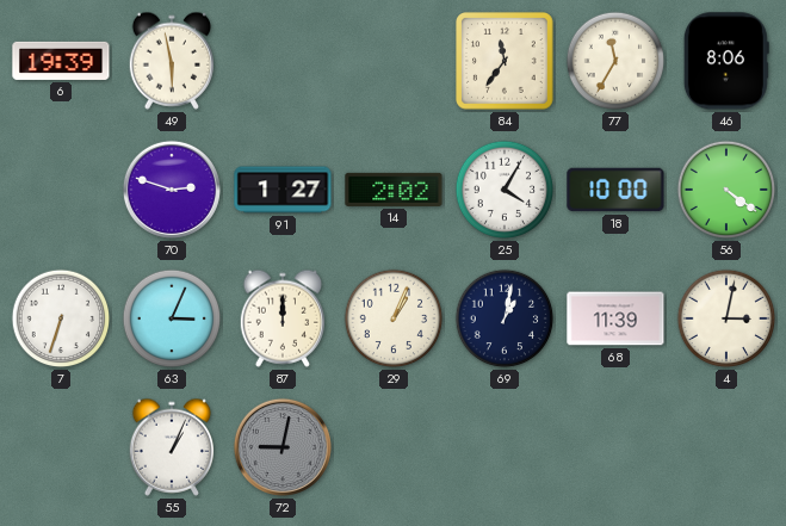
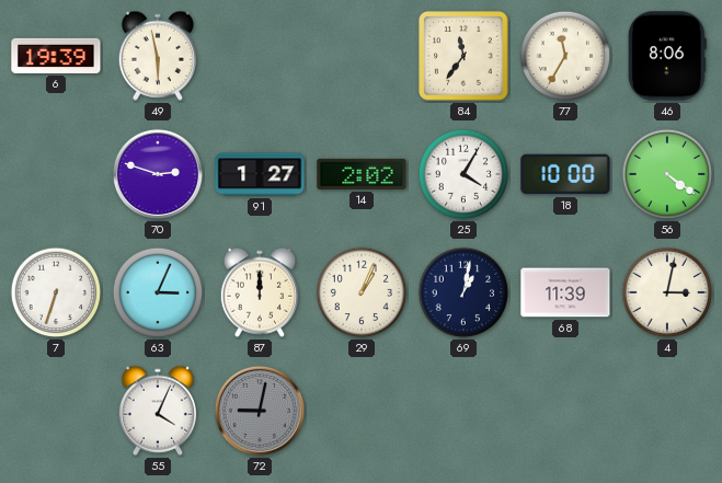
55: 1:04 -> 4:04
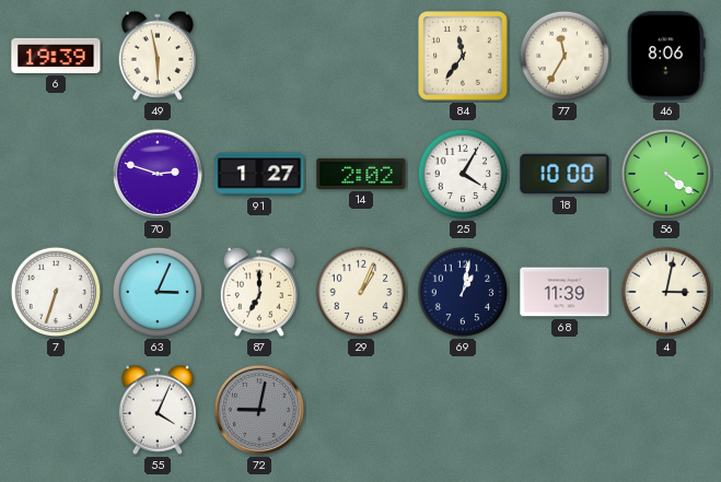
87: 12:00 -> 7:00
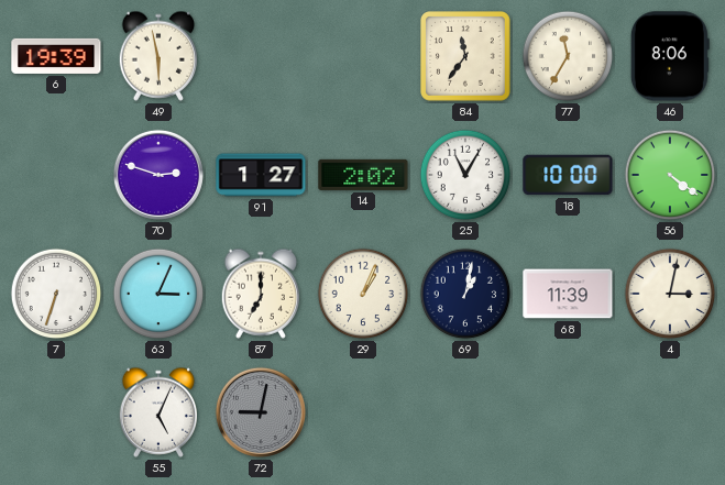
25: 4:05 -> 11:05
55: 4:04 -> 5:04
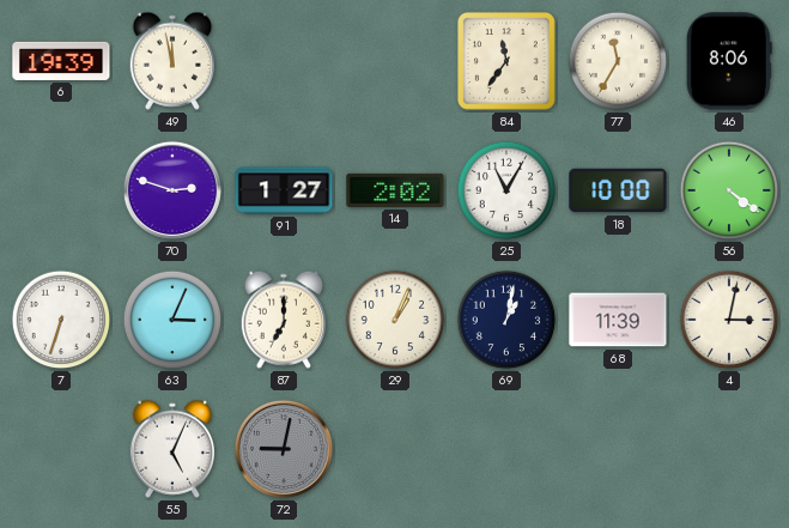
49: 5:58 -> 11:58
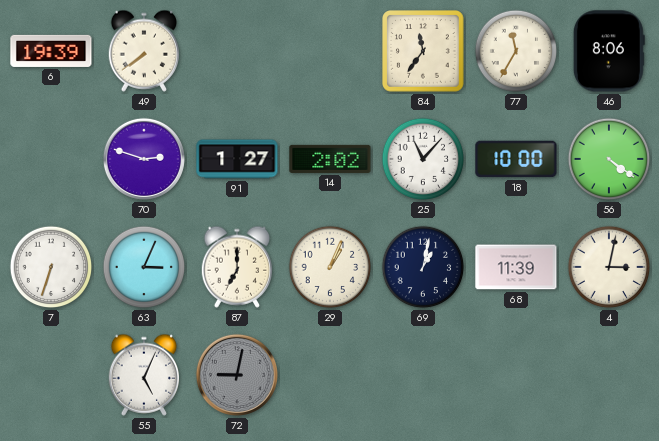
49: 11:58 -> 7:39
25: 11:05 -> 11:07
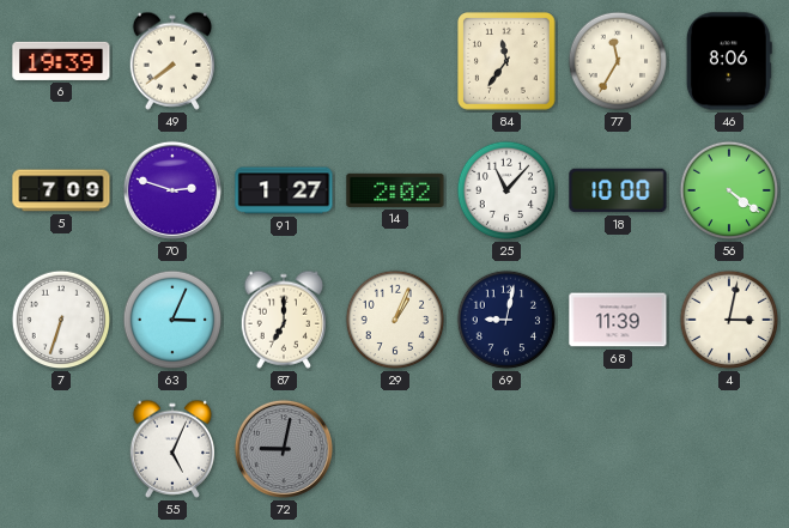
5: none -> 7:09
69: 1:02 -> 9:02
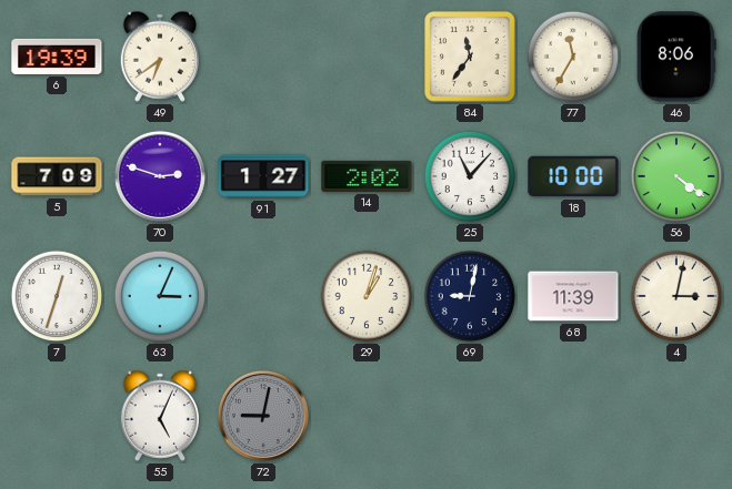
49: 7:39 -> 6:39
7: 6:33 -> 12:33
87: 7:00 -> none
29: 1:04 -> 1:03
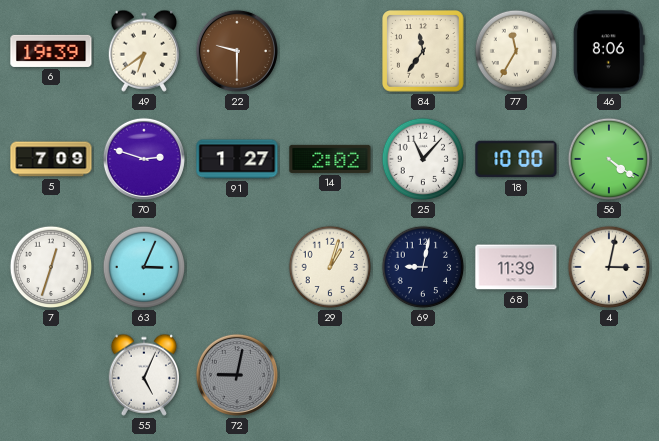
22: none -> 9:30
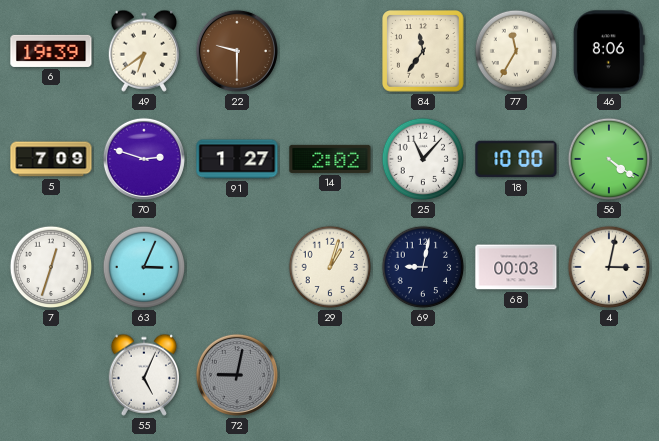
68: 11:39 -> 00:03
